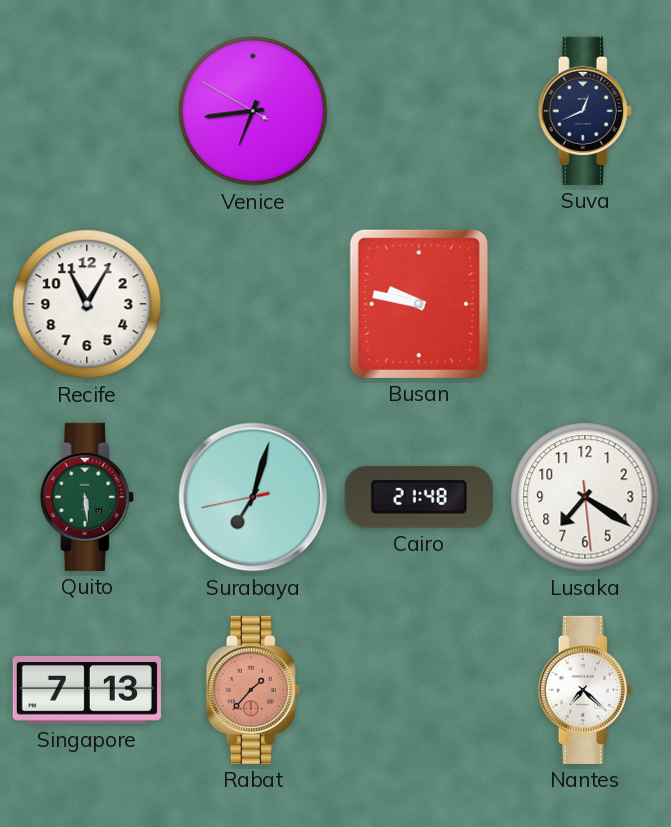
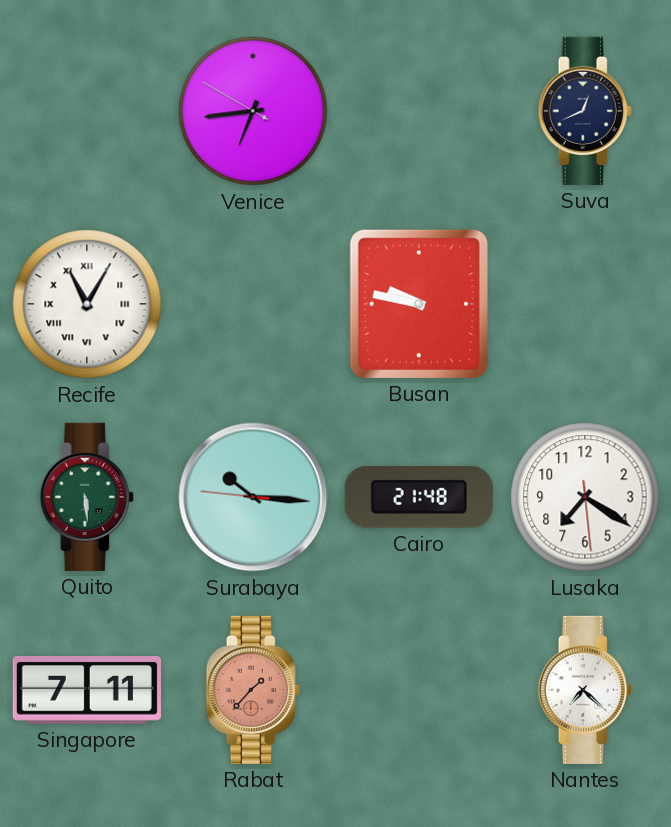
Recife numerals: Arabic -> Roman
Surabaya: 7:02 -> 10:15
Singapore: 7:13 -> 7:11
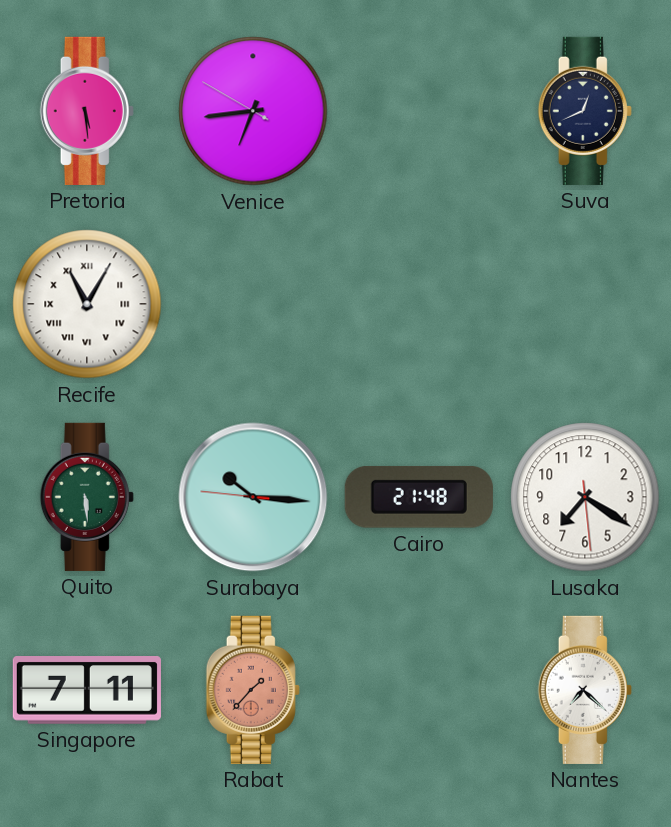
Pretoria: none -> 5:29
Busan: 9:47 -> none
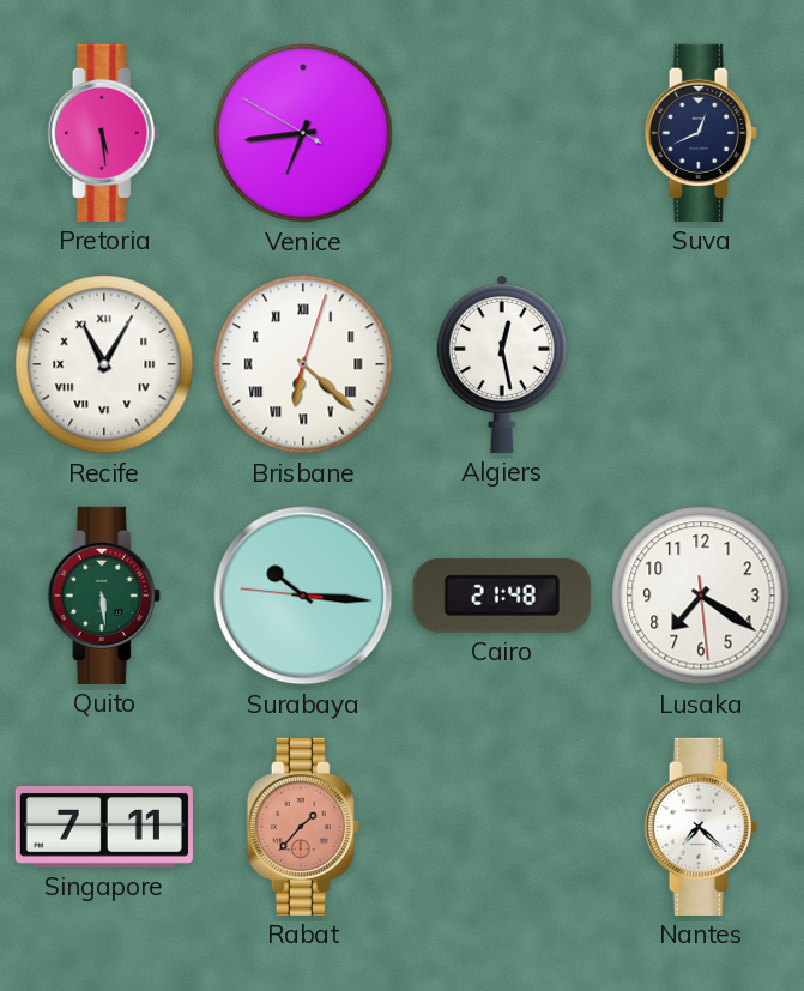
Brisbane: none -> 6:22
Algiers: none -> 12:28
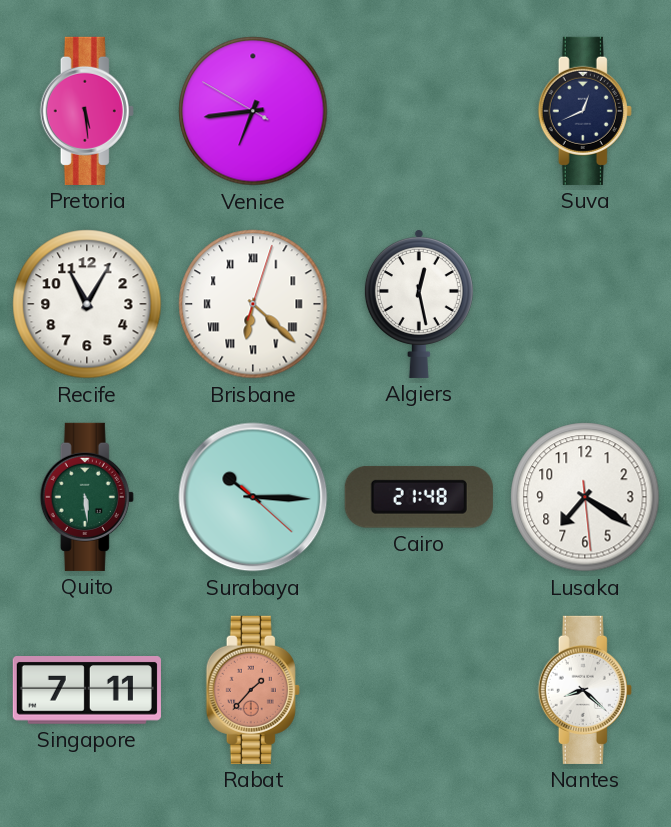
Recife numerals: Roman -> Arabic
Surabaya: 10:15:46 -> 10:15:22
Nantes: 7:22 -> 8:22
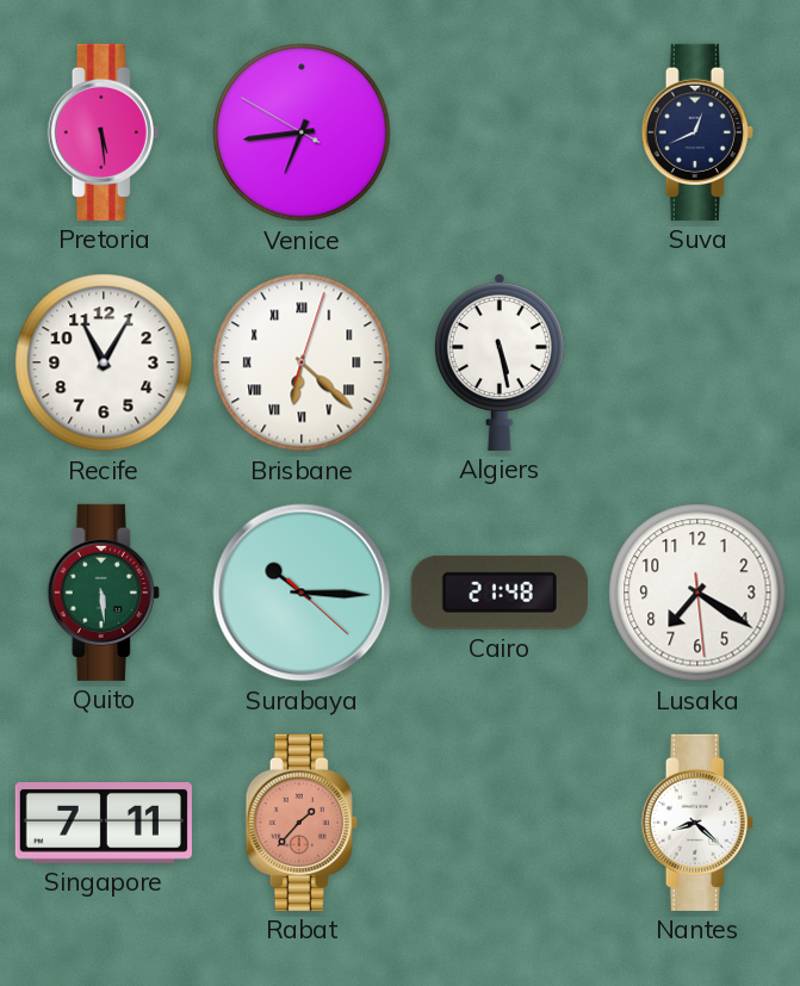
Algiers: 12:28 -> 5:28
